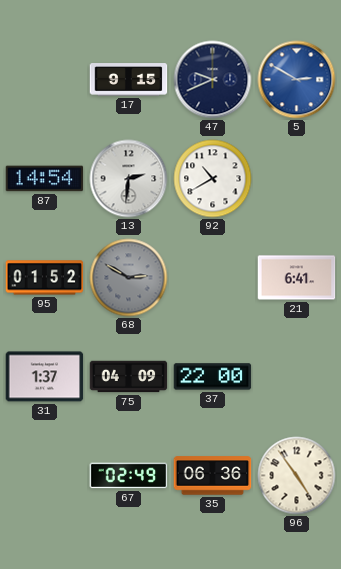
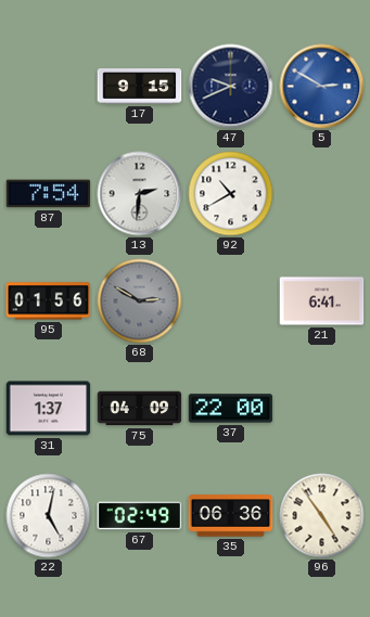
87: 14:54 -> 7:54
95: 01:52 -> 01:56
22: none -> 5:02
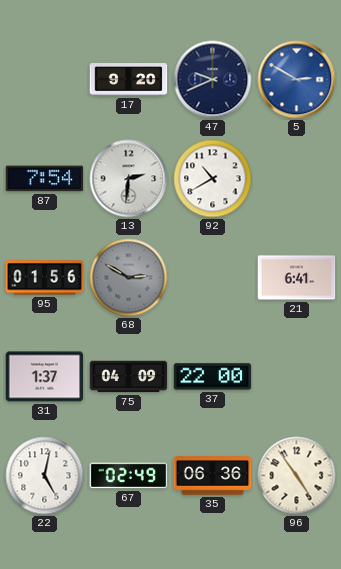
17: 9:15 -> 9:20
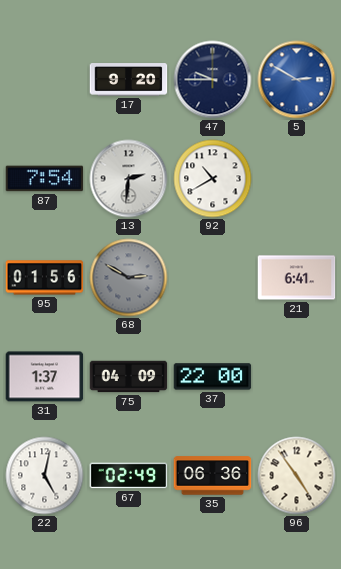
47: 9:41 -> 9:45
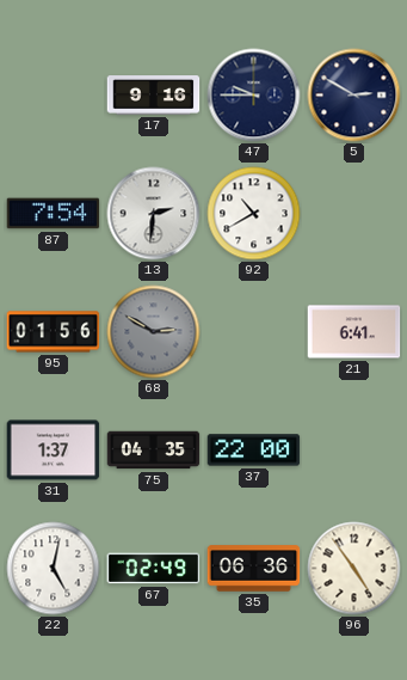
17: 9:20 -> 9:16
5 dial: blue -> navy
75: 04:09 -> 04:35
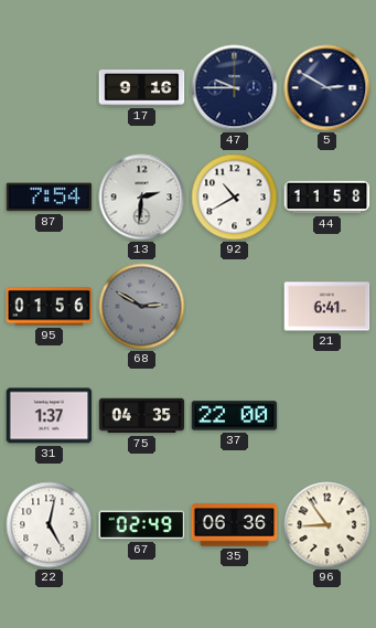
44: none -> 11:58
96: 4:54 -> 8:54
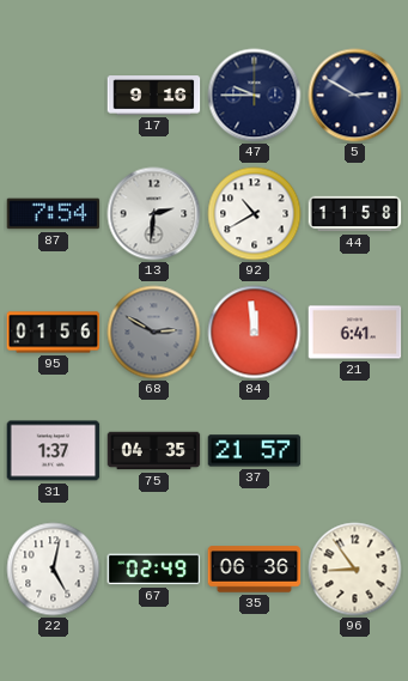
84: none -> 11:59
37: 22:00 -> 21:57
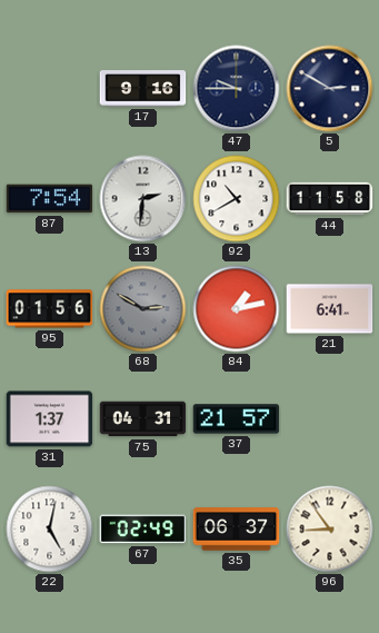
84: 11:59 -> 1:13
75: 04:35 -> 04:31
35: 06:36 -> 06:37
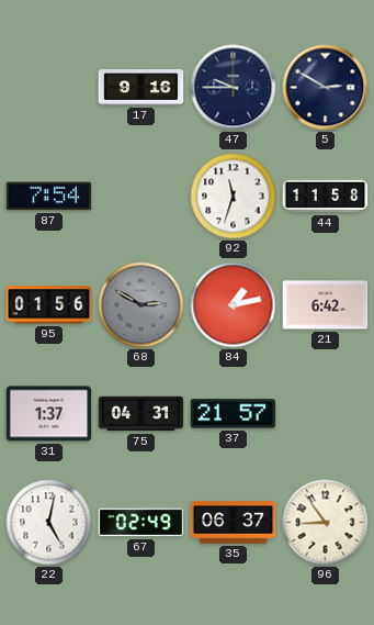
13: 2:31 -> none
92: 10:40 -> 11:33
21: 6:41 -> 6:42
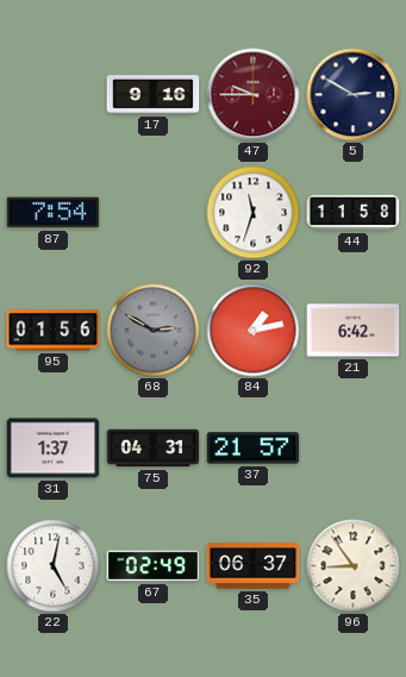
47 dial: navy -> burgundy
